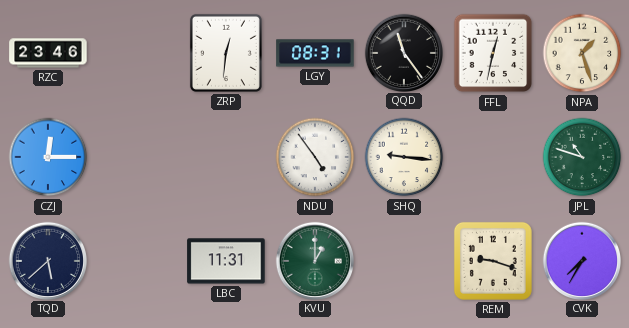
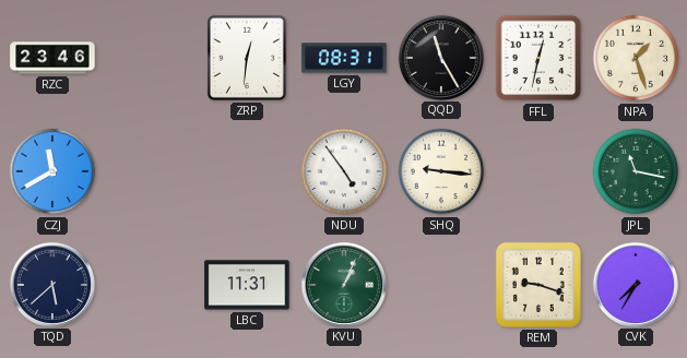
QQD: 11:24 -> 11:25
CZJ: 12:15 -> 11:40
JPL: 10:48 -> 11:17
KVU: 1:00 -> 1:04
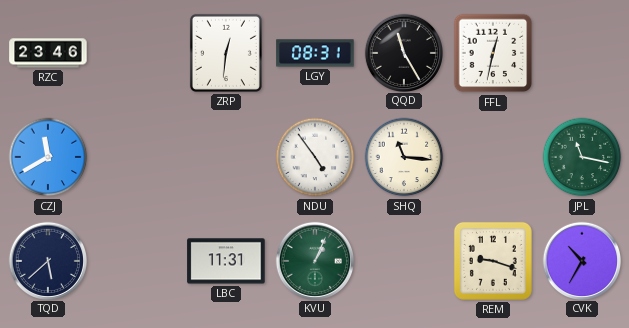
NPA: 1:27 -> none
SHQ: 9:16 -> 11:16
CVK: 7:35 -> 10:35
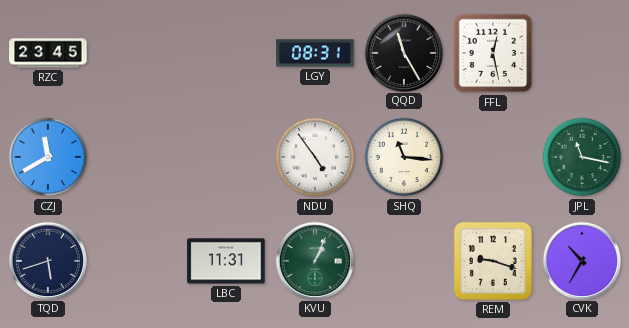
RZC: 23:46 -> 23:45
ZRP: 12:31 -> none
FFL: 12:32 -> 12:28
TQD: 5:38 -> 5:42
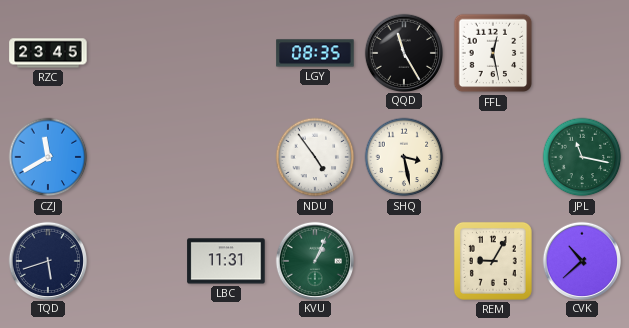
LGY: 08:31 -> 08:35
SHQ: 11:16 -> 3:28
REM: 9:18 -> 9:05
CVK: 10:35 -> 10:38
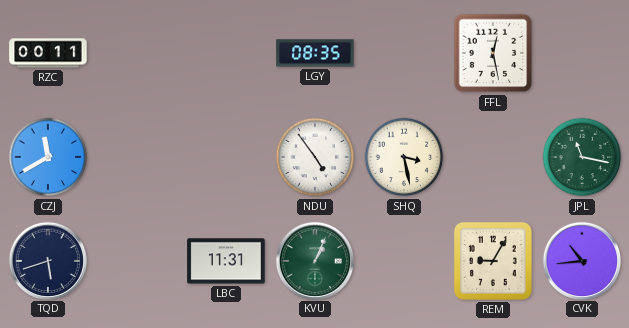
RZC: 23:45 -> 00:11
QQD: 11:25 -> none
CVK: 10:38 -> 10:44
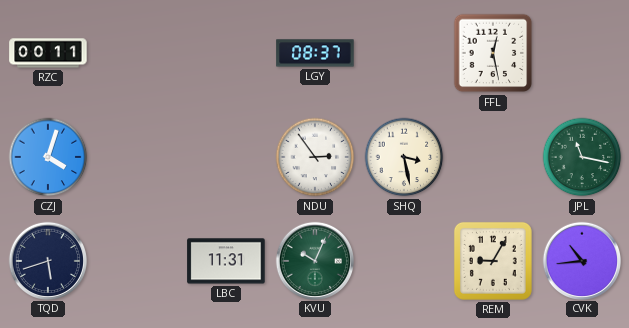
LGY: 08:35 -> 08:37
CZJ: 11:40 -> 4:03
NDU: 4:54 -> 2:54
KVU: 1:04 -> 10:04
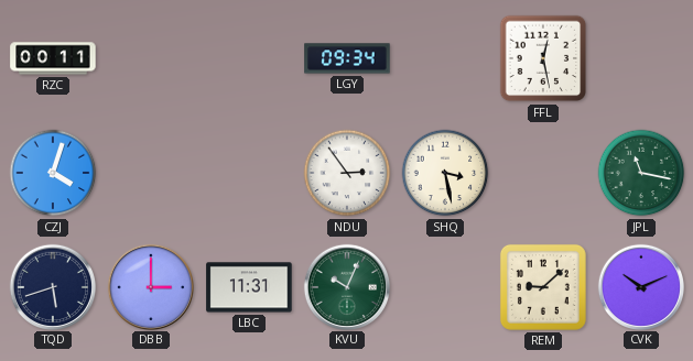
LGY: 08:37 -> 09:34
DBB: none -> 3:00
REM: 9:05 -> 9:08
CVK: 10:44 -> 10:11
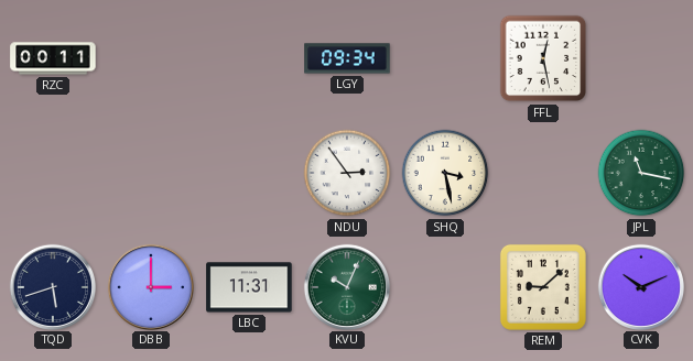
CZJ: 4:03 -> none
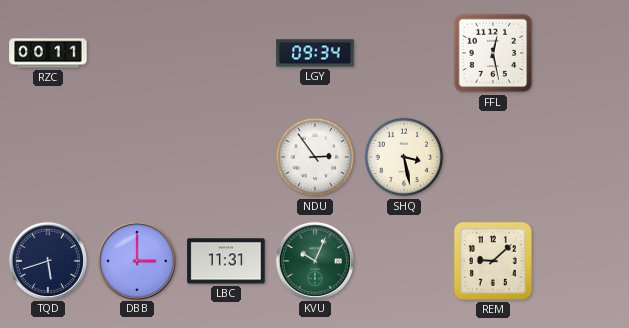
JPL: 11:17 -> none
CVK: 10:11 -> none
